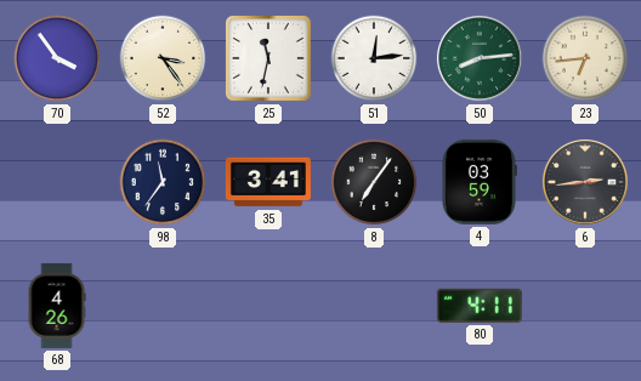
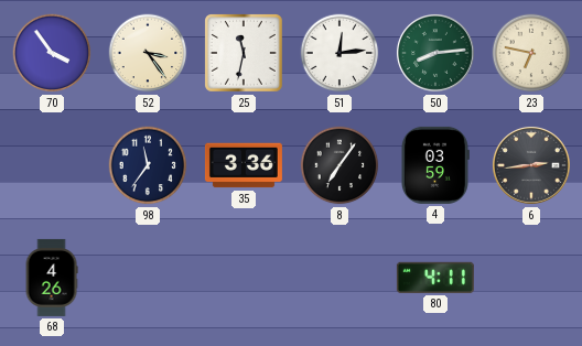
23: 6:44 -> 6:47
35: 3:41 -> 3:36
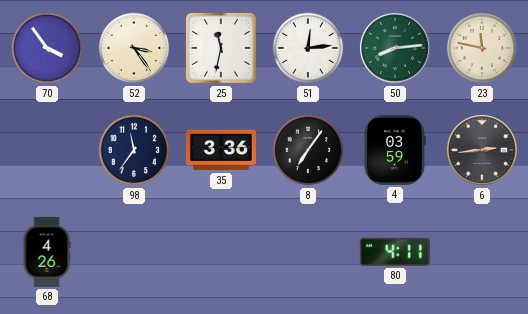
23: 6:47 -> 11:47
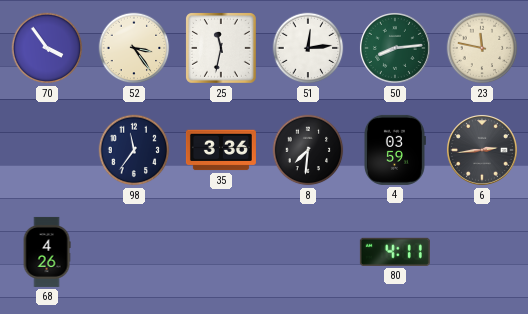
8: 7:06 -> 7:31
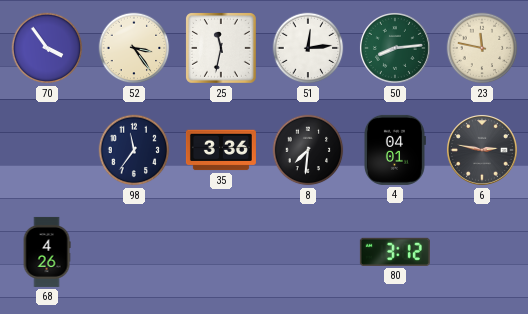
4: 03:59 -> 04:01
6: 2:44 -> 2:47
80: 4:11 -> 3:12
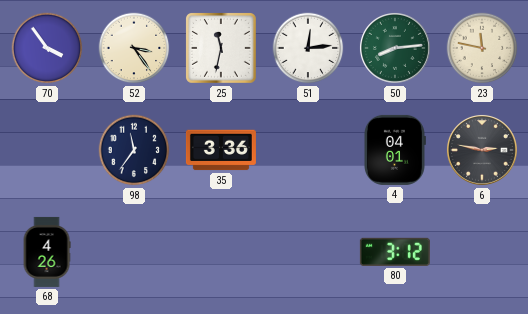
8: 7:31 -> none
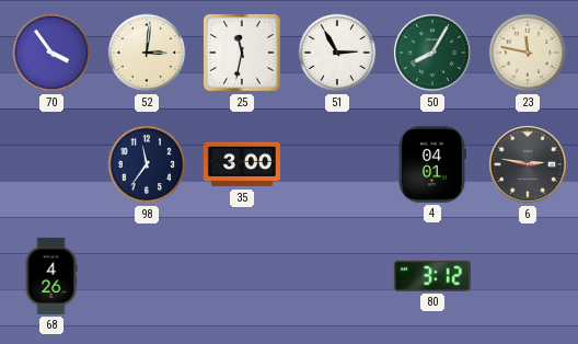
52: 3:24 -> 3:01
51: 12:14 -> 2:55
50: 8:14 -> 8:05
35: 3:36 -> 3:00
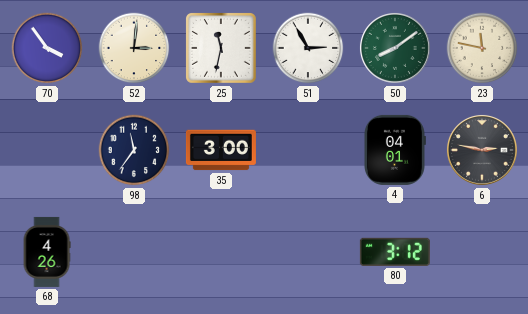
50: 8:05 -> 8:09
